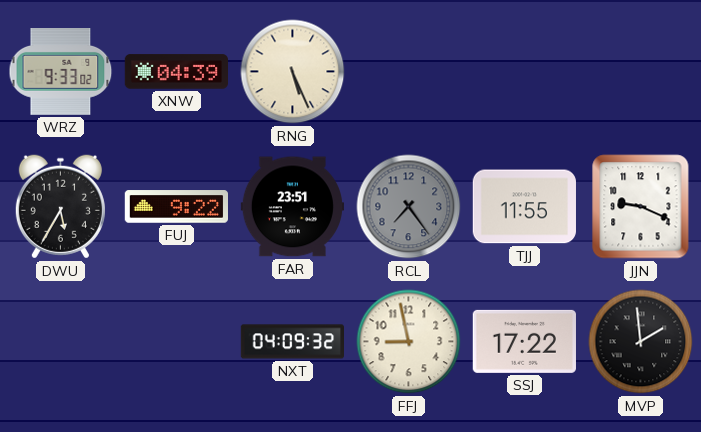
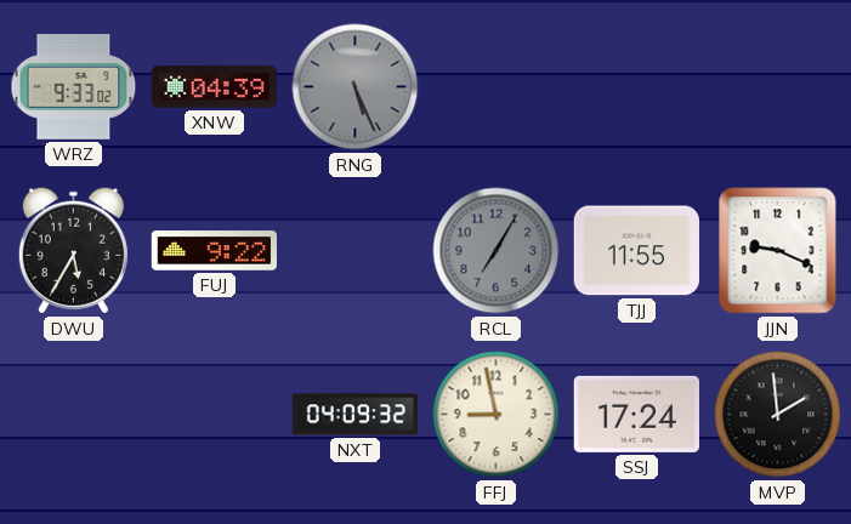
RNG dial: cream -> grey
FAR: 23:51 -> none
RCL: 7:24 -> 7:05
SSJ: 17:22 -> 17:24
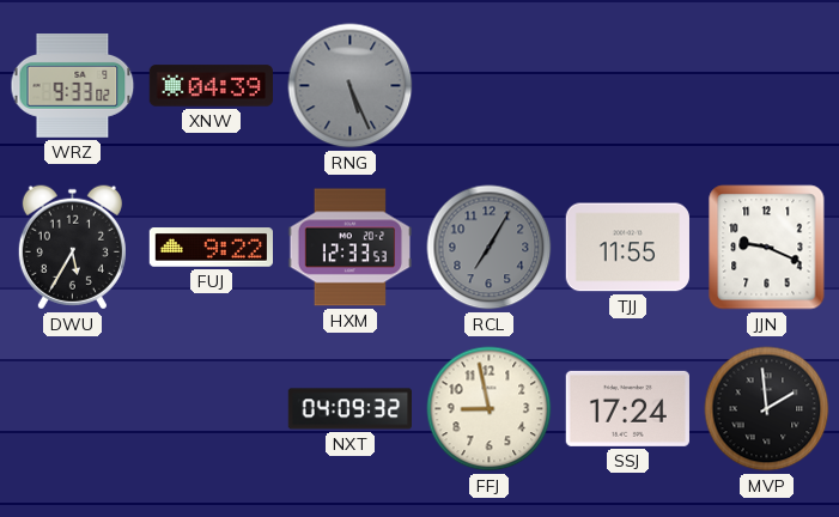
HXM: none -> 12:33
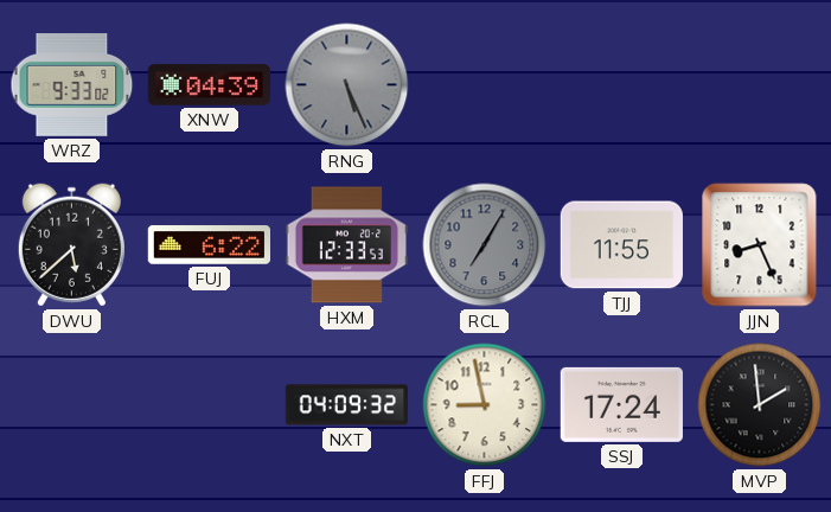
DWU: 5:35 -> 5:38
FUJ: 9:22 -> 6:22
JJN: 9:19 -> 8:26
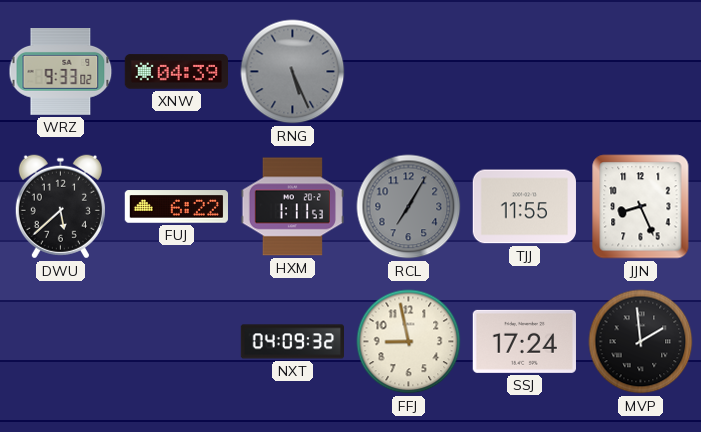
HXM: 12:33 -> 1:11
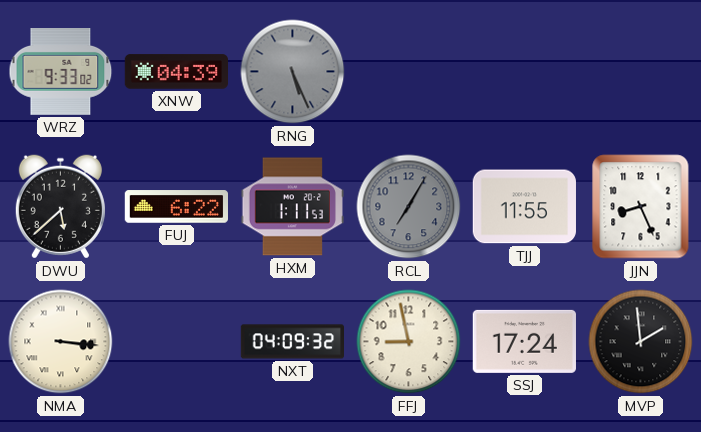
NMA: none -> 3:16
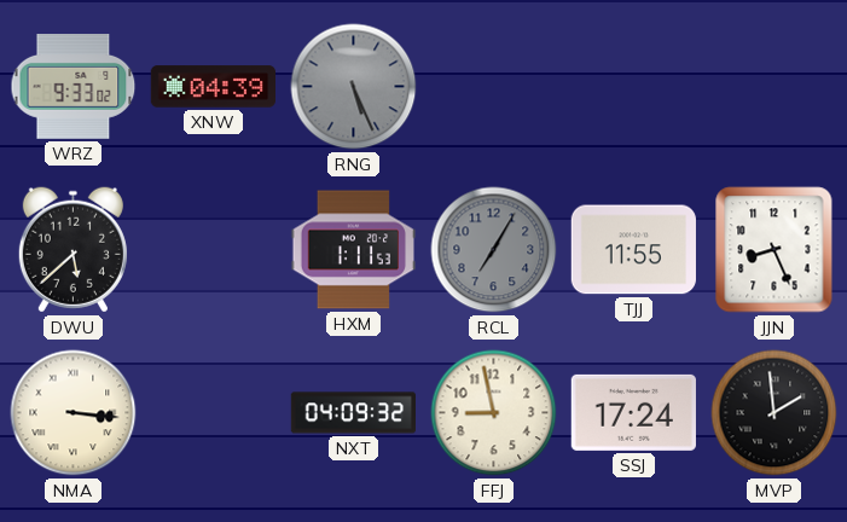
FUJ: 6:22 -> none
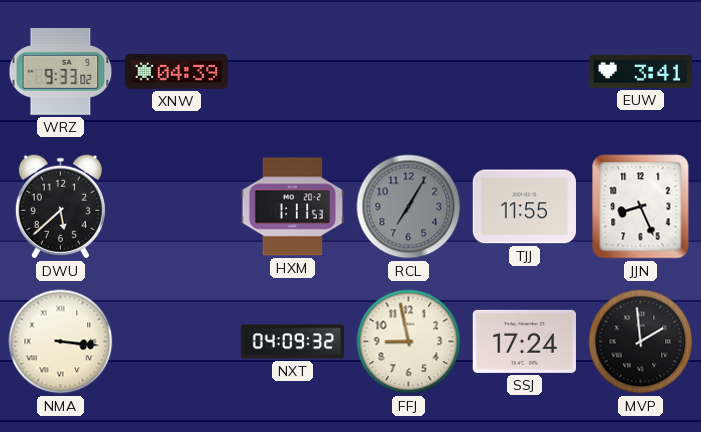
RNG: 5:26 -> none
EUW: none -> 3:41
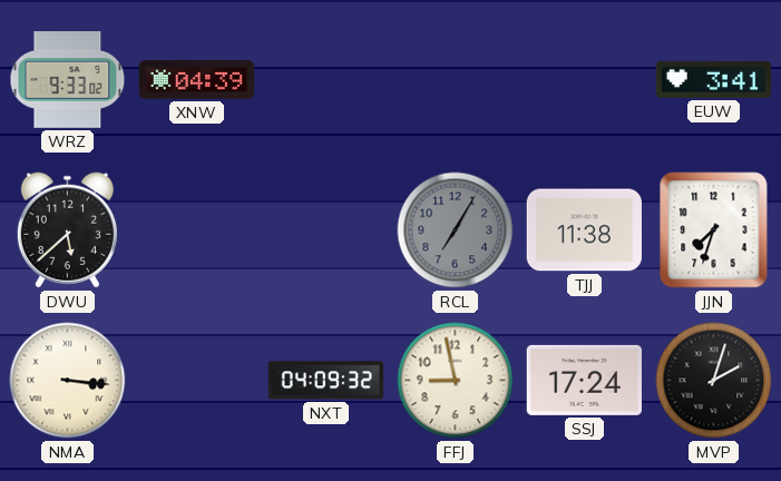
HXM: 1:11 -> none
TJJ: 11:55 -> 11:38
JJN: 8:26 -> 7:33
MVP: 1:59 -> 2:03
